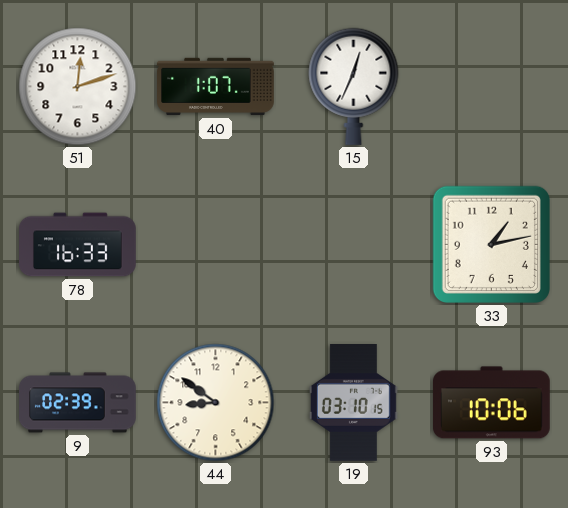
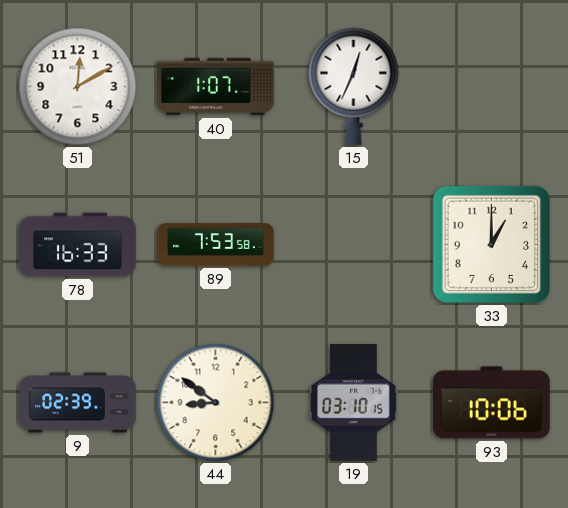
51: 12:12 -> 12:10
89: none -> 7:53
33: 1:13 -> 1:00
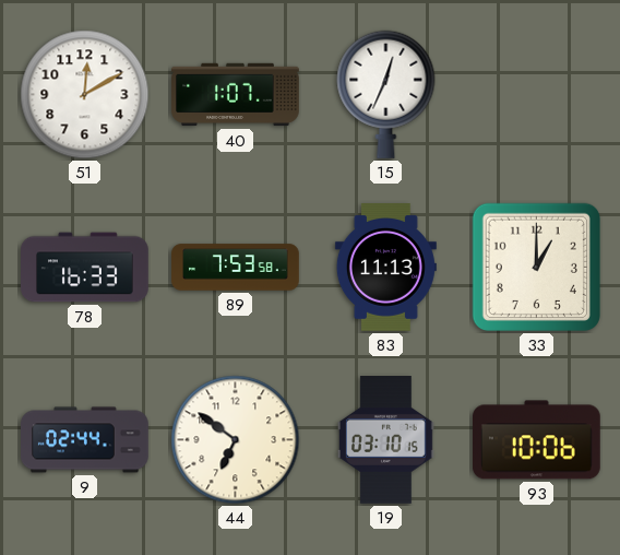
83: none -> 11:13
9: 02:39 -> 02:44
44: 8:51 -> 6:51
